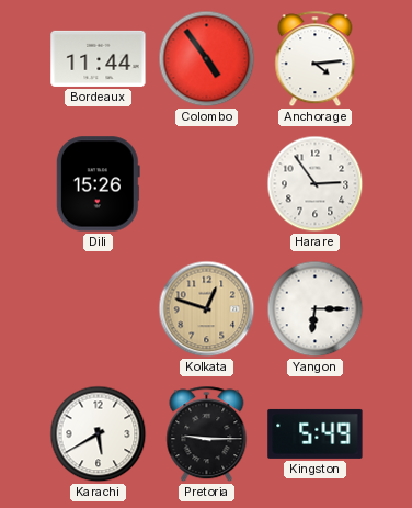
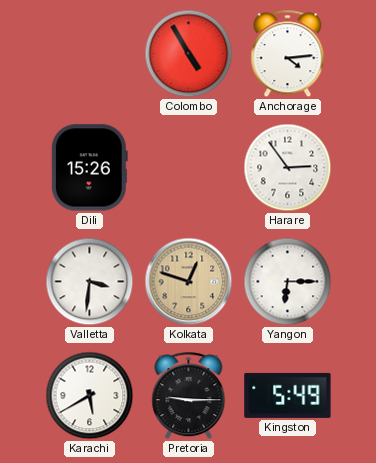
Bordeaux: 11:44 -> none
Colombo: 4:54 -> 4:55
Valletta: none -> 3:31
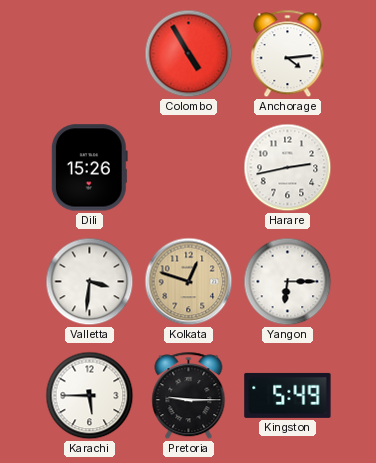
Harare: 2:54 -> 2:43
Karachi: 5:40 -> 5:45
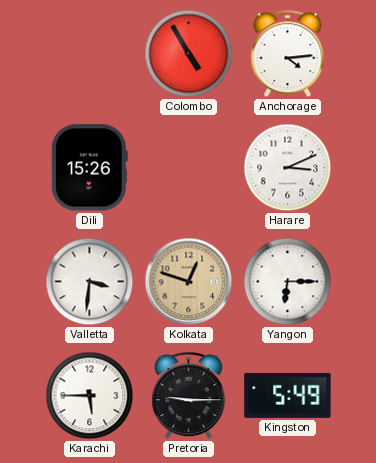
Harare: 2:43 -> 3:11
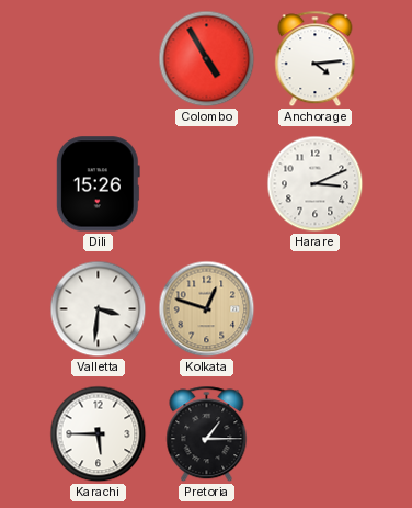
Yangon: 6:15 -> none
Pretoria: 9:15 -> 1:15
Kingston: 5:49 -> none
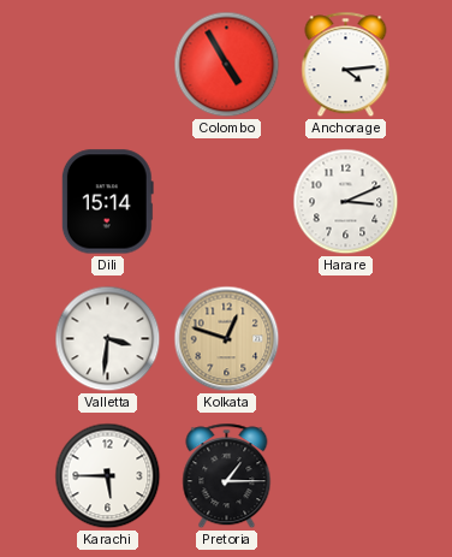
Dili: 15:26 -> 15:14
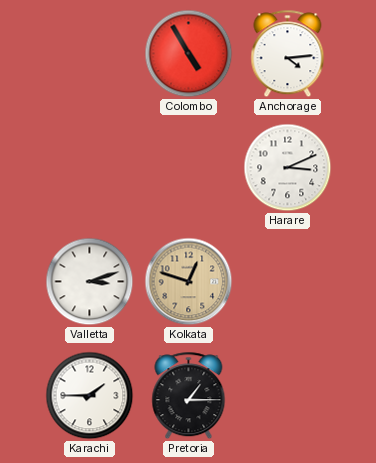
Dili: 15:14 -> none
Valletta: 3:31 -> 3:12
Karachi: 5:45 -> 1:45
